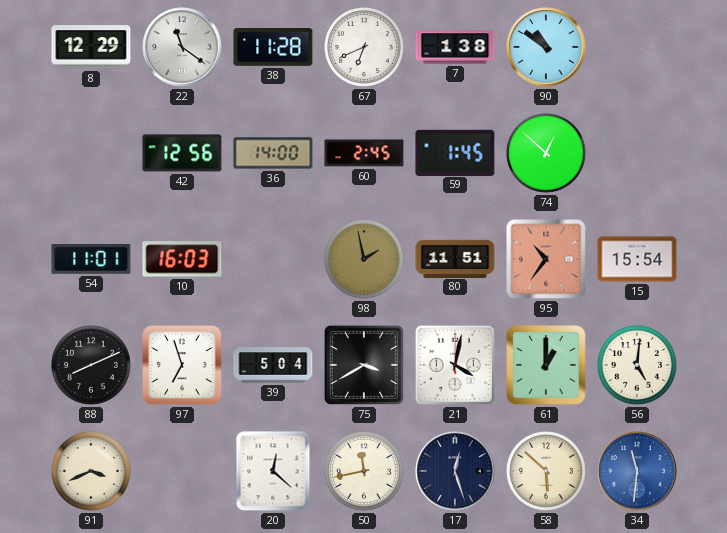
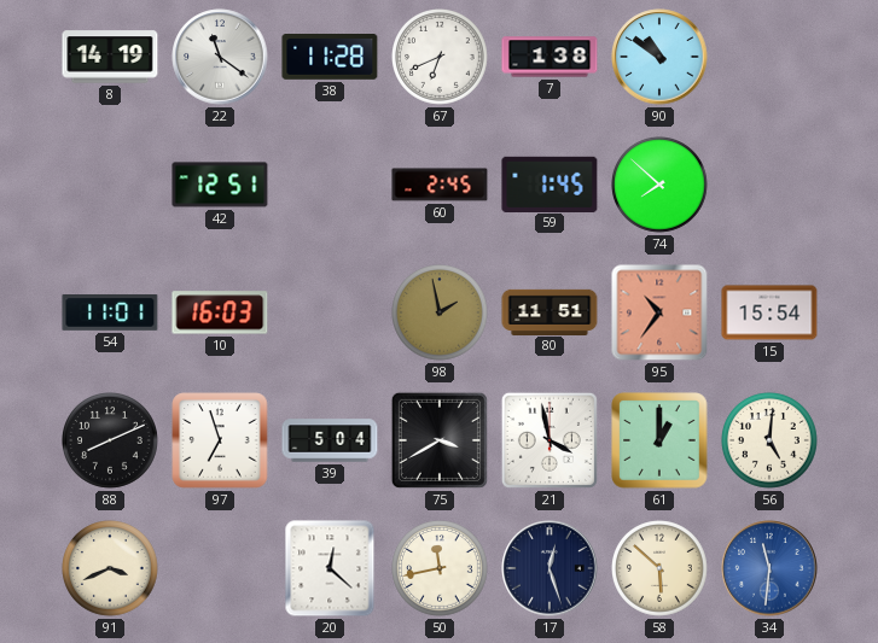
8: 12:29 -> 14:19
42: 12:56 -> 12:51
36: 14:00 -> none
74: 12:52 -> 7:52
21: 4:02 -> 3:58
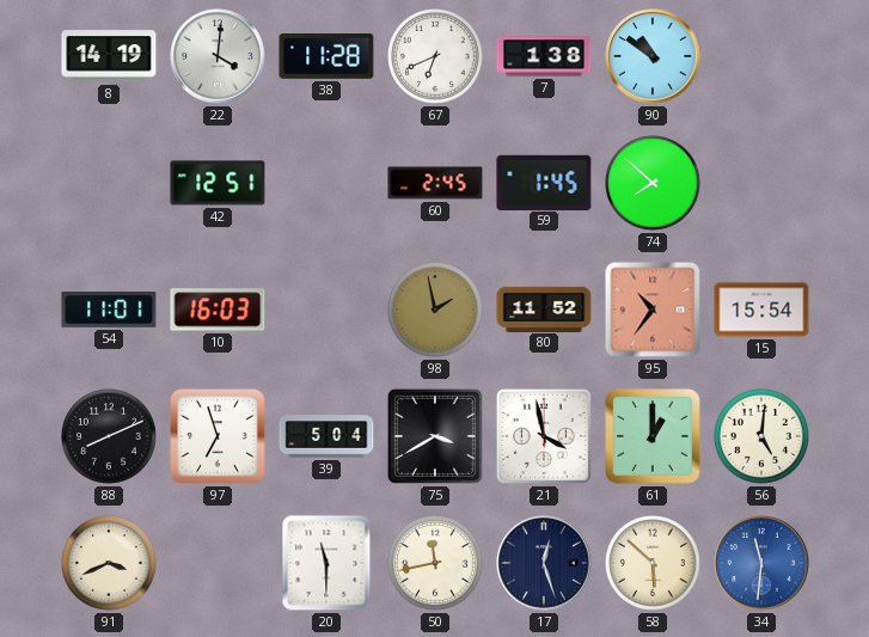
22: 11:21 -> 4:01
80: 11:51 -> 11:52
20: 12:22 -> 11:30
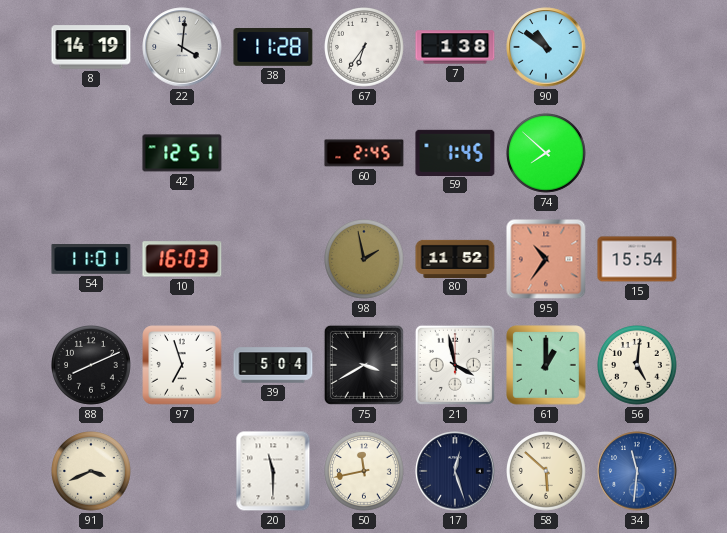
67: 6:41 -> 6:36
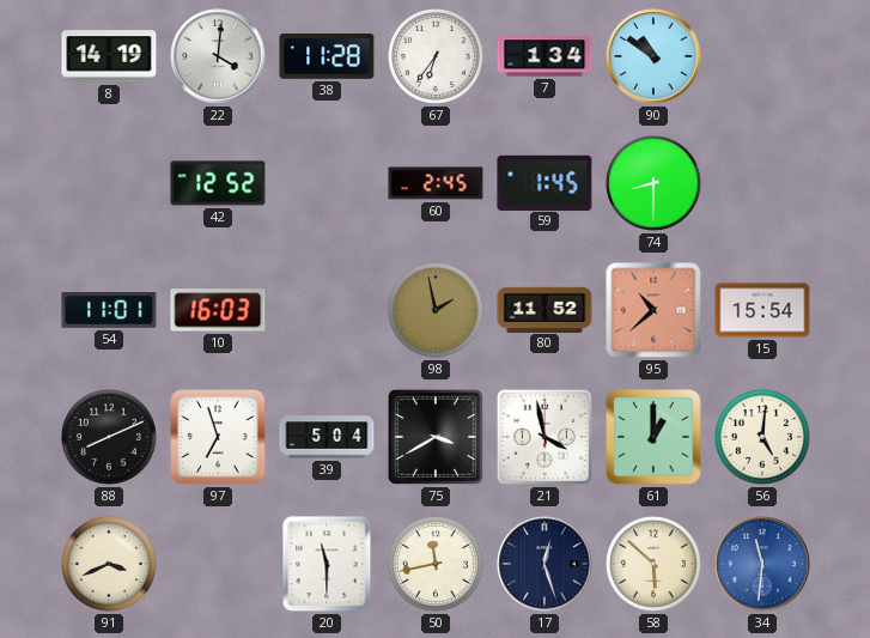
7: 1:38 -> 1:34
42: 12:51 -> 12:52
74: 7:52 -> 8:30
95: 10:36 -> 10:38
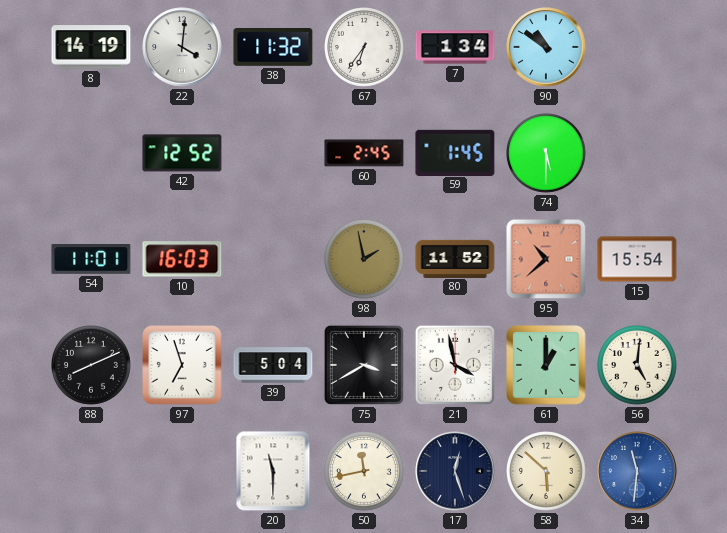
38: 11:28 -> 11:32
74: 8:30 -> 5:30
91: 3:41 -> none
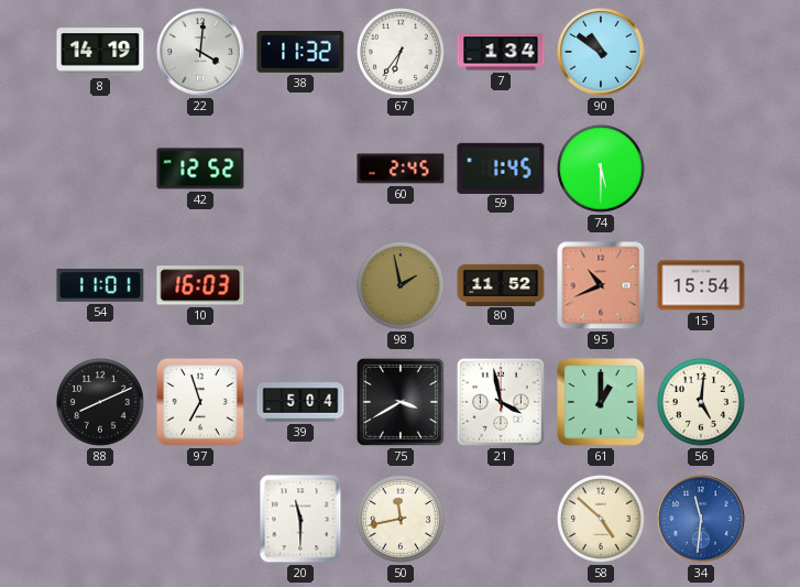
95: 10:38 -> 10:41
17: 12:27 -> none
58: 5:52 -> 4:52
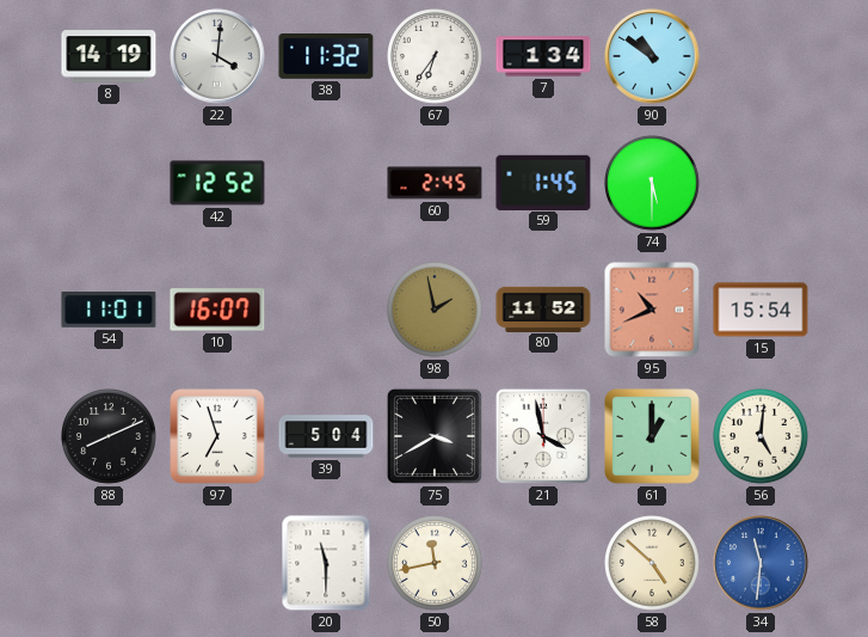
10: 16:03 -> 16:07
